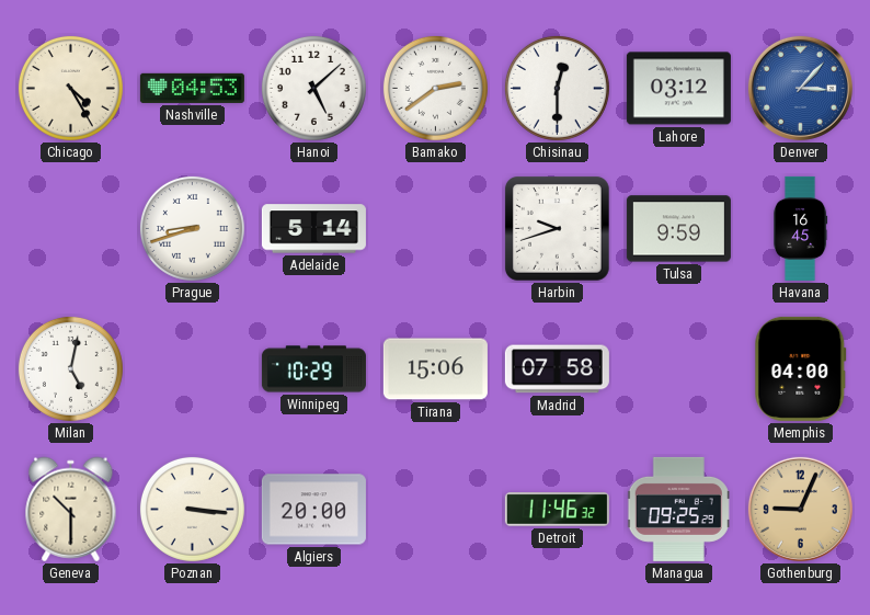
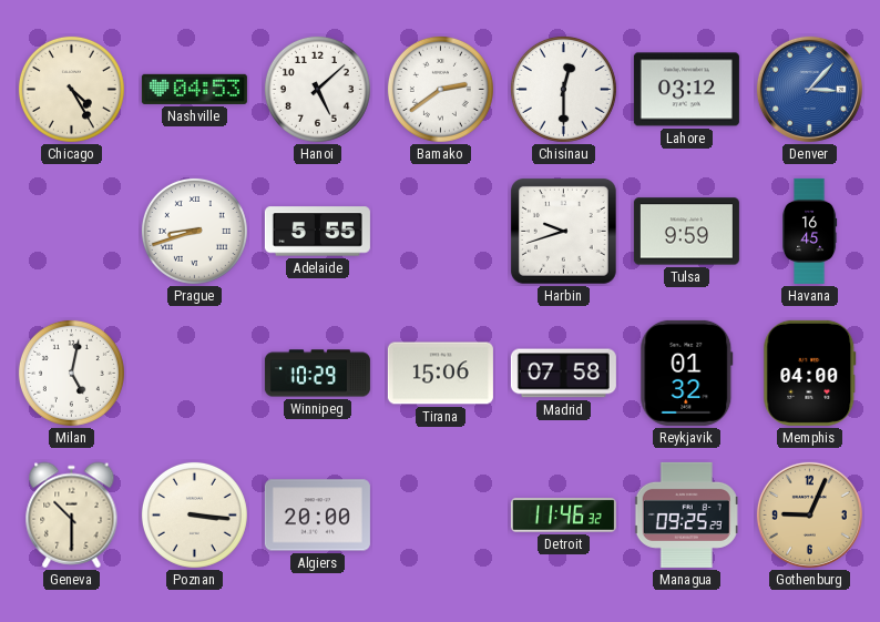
Adelaide: 5:14 -> 5:55
Reykjavik: none -> 01:32
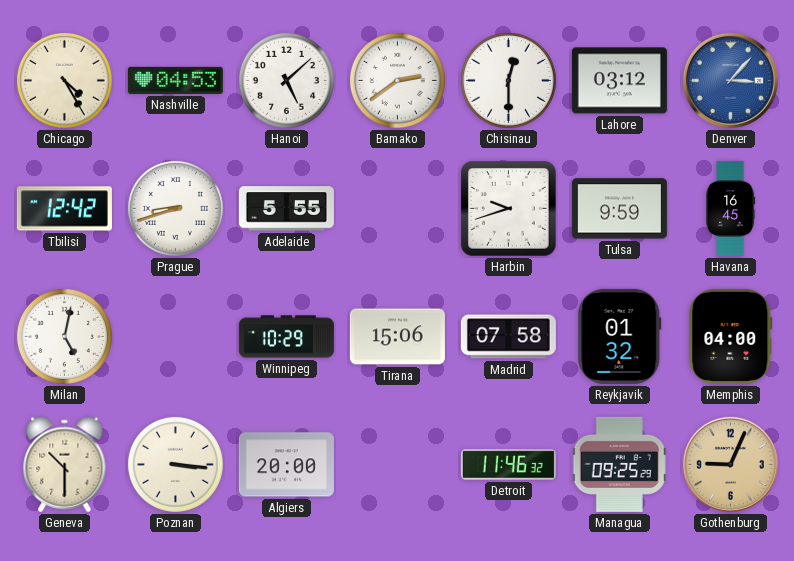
Tbilisi: none -> 12:42
